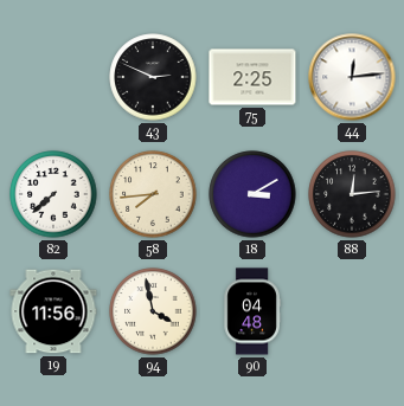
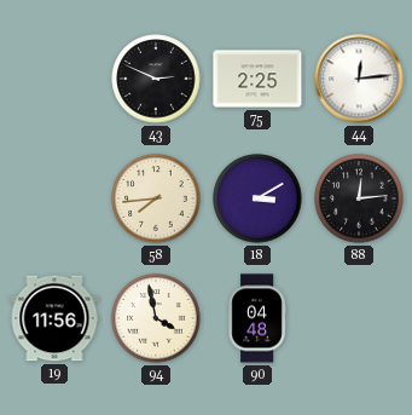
82: 7:38 -> none
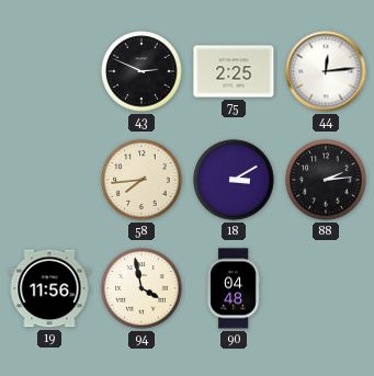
88: 12:14 -> 2:14
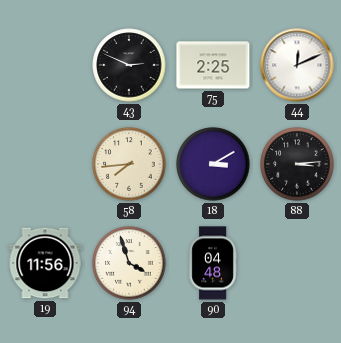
44: 12:14 -> 12:11
88: 2:14 -> 3:14
94: 3:58 -> 3:57
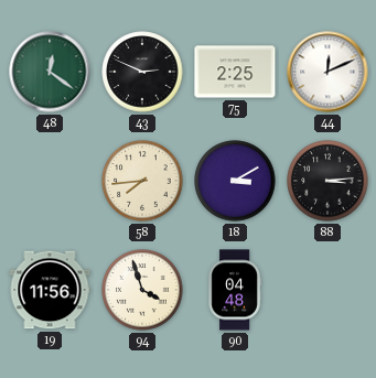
48: none -> 12:21
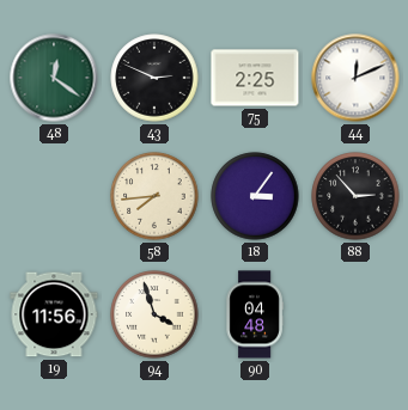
18: 3:10 -> 3:06
88: 3:14 -> 2:53
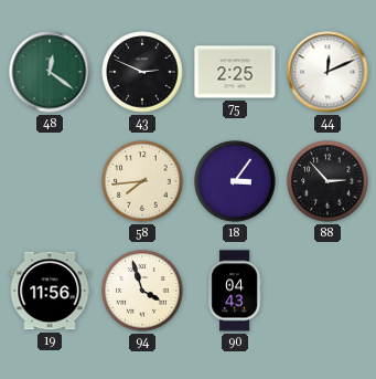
90: 04:48 -> 04:43
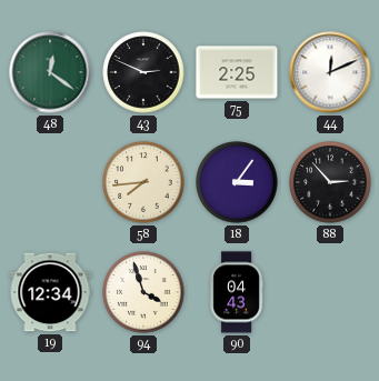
19: 11:56 -> 12:34
